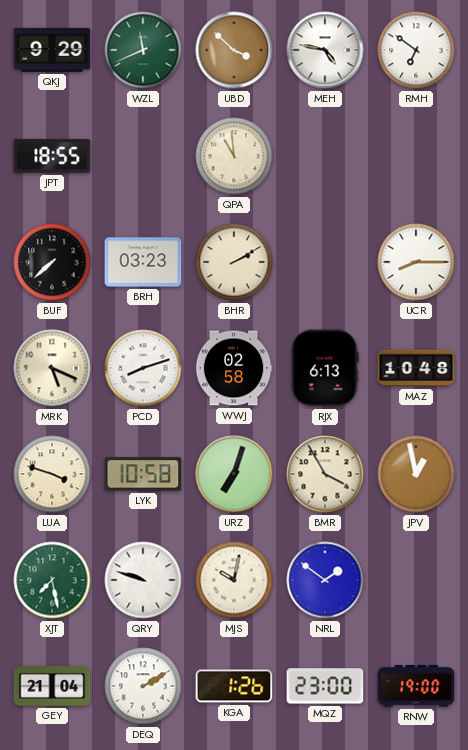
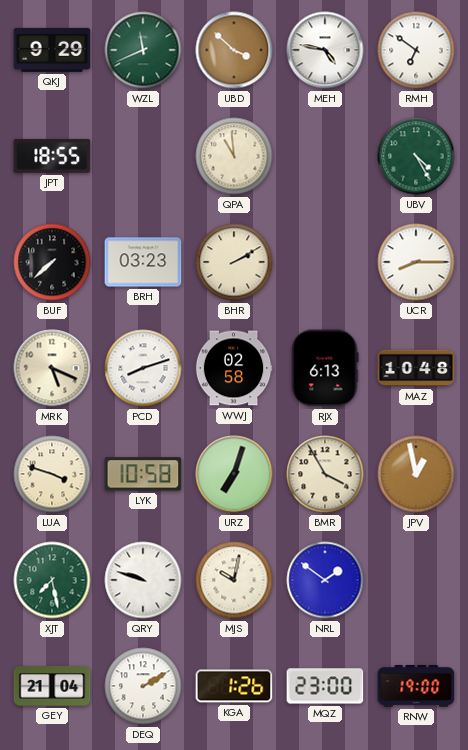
UBV: none -> 4:25
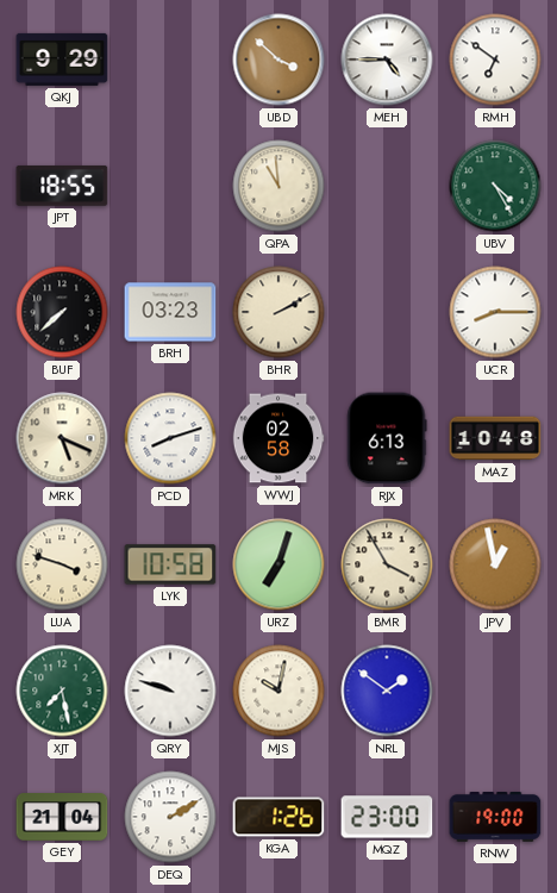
WZL: 11:41 -> none
MEH: 4:47 -> 4:45
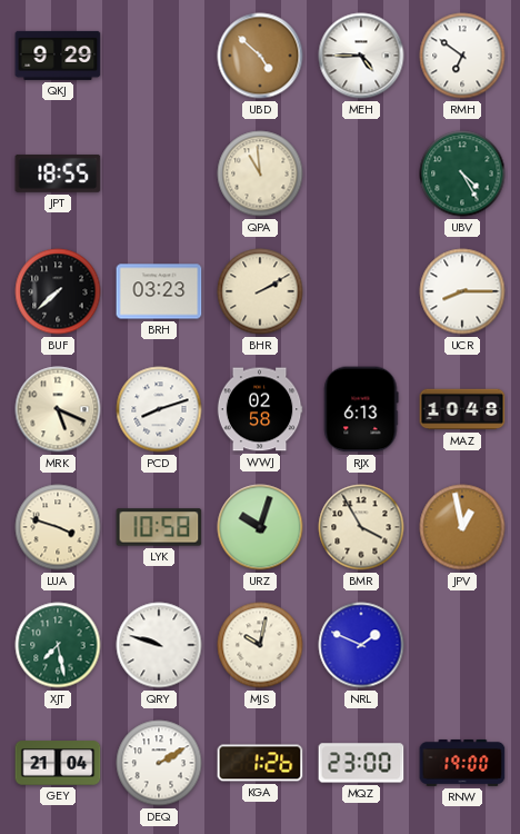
UBD: 3:52 -> 4:52
URZ: 7:03 -> 10:03
NRL: 1:51 -> 1:49
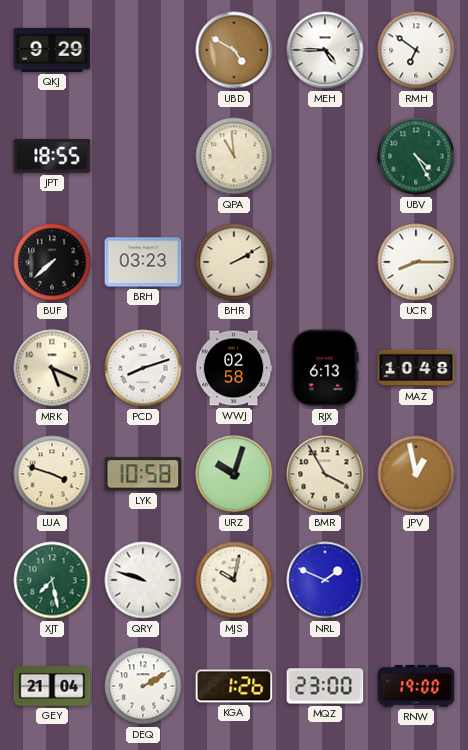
UBD: 4:52 -> 4:50
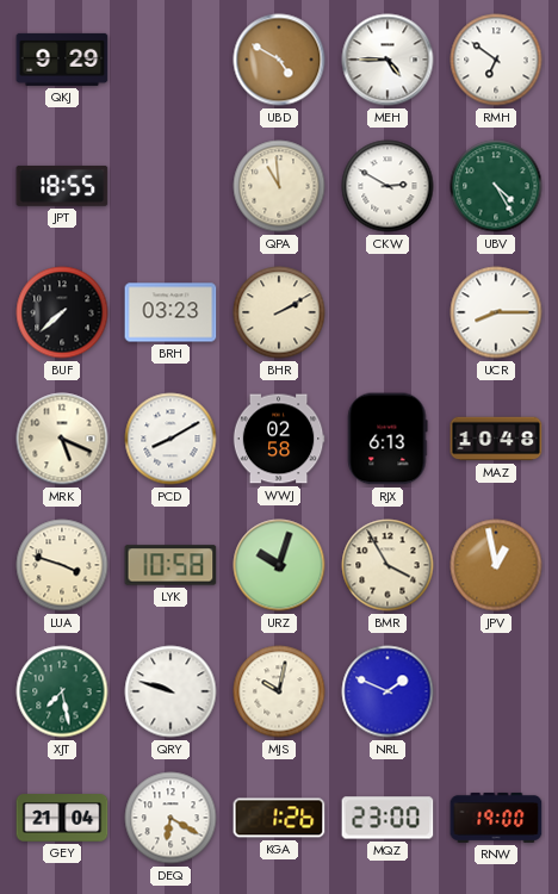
CKW: none -> 2:50
PCD: 8:12 -> 8:10
DEQ: 2:10 -> 6:20
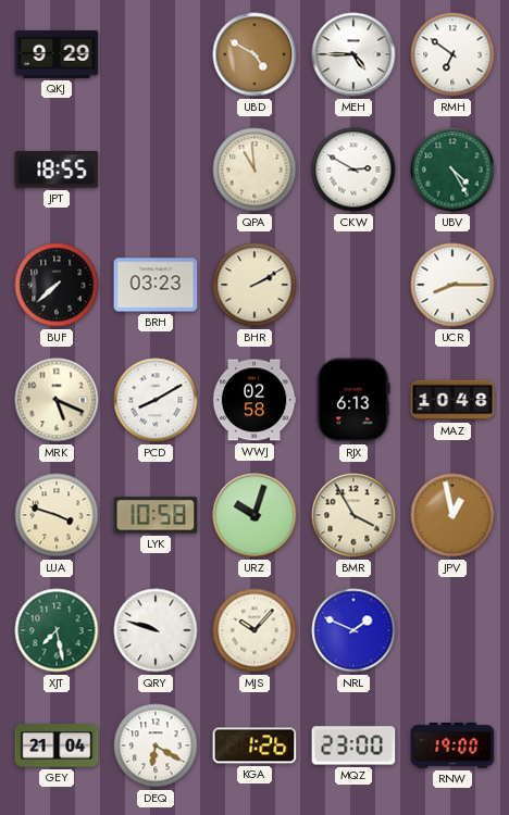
MJS: 10:02 -> 10:07
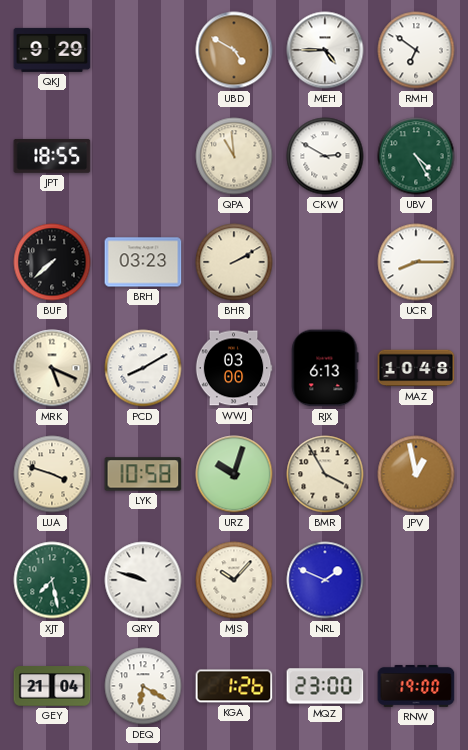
WWJ: 02:58 -> 03:00
